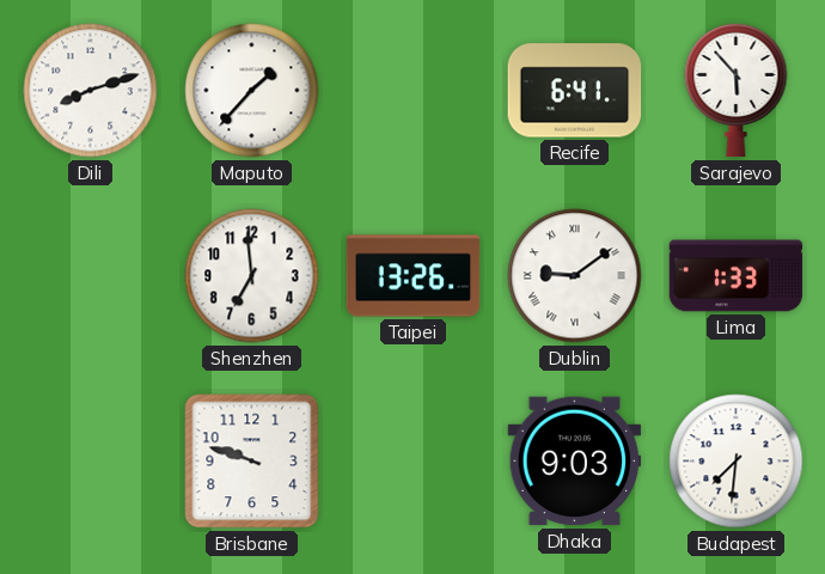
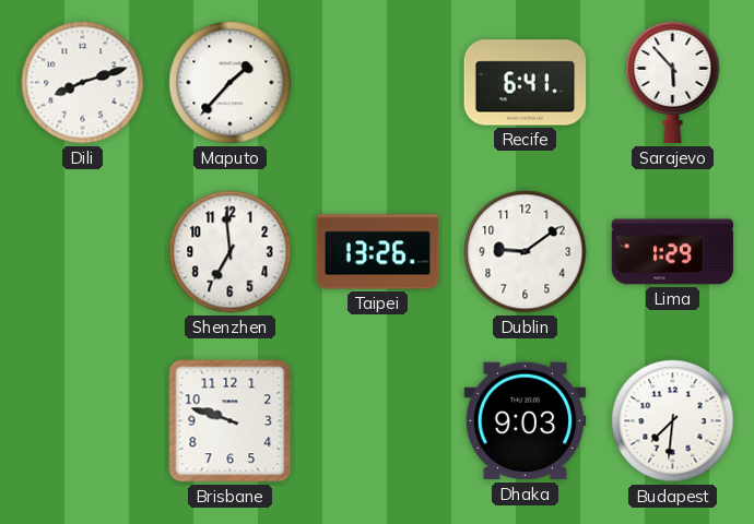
Dublin numerals: Roman -> Arabic
Lima: 1:33 -> 1:29
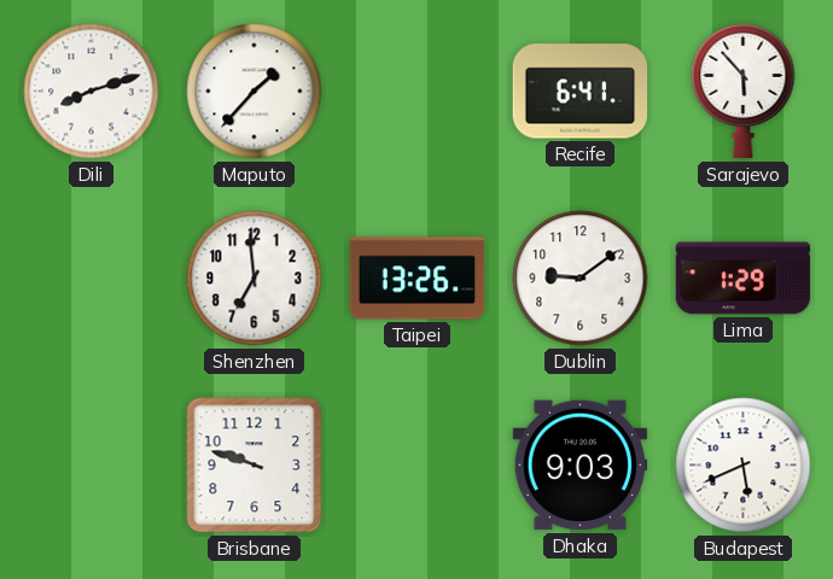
Budapest: 7:31 -> 5:41
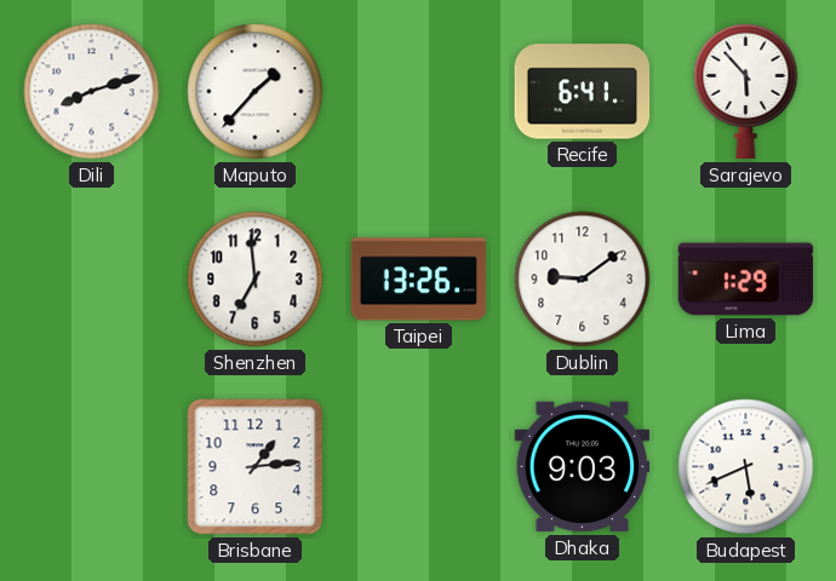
Brisbane: 9:48 -> 1:14
